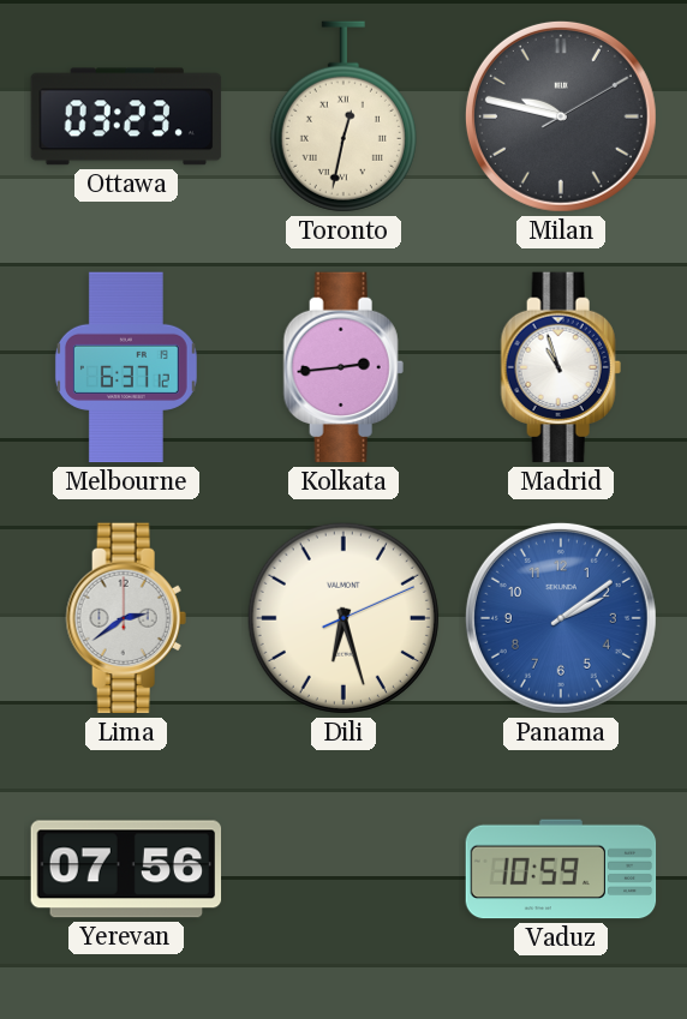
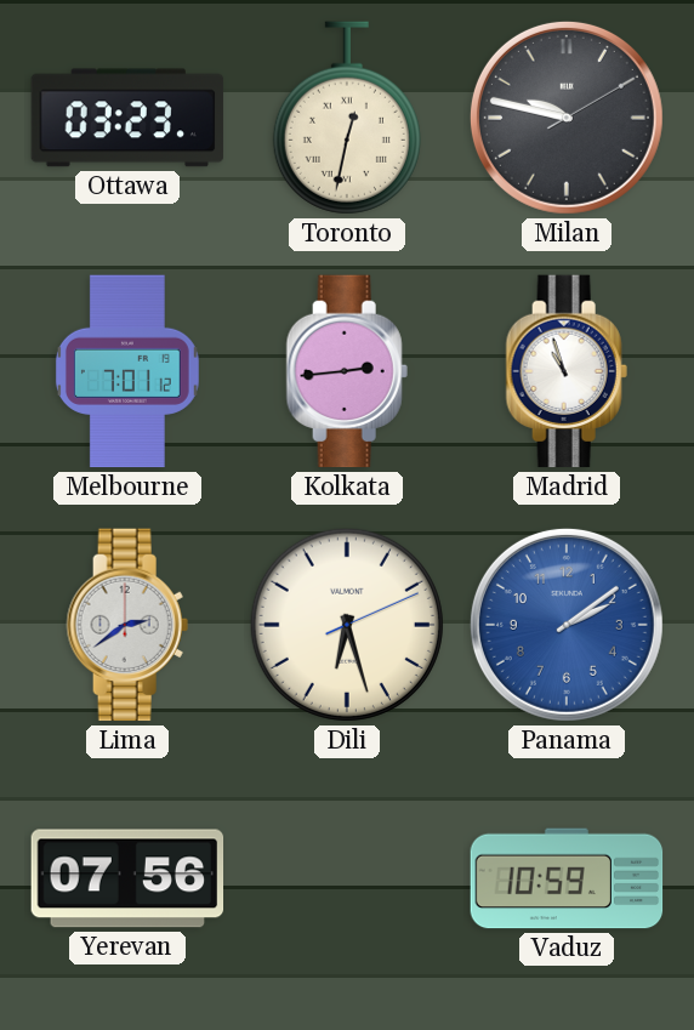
Melbourne: 6:37 -> 7:01
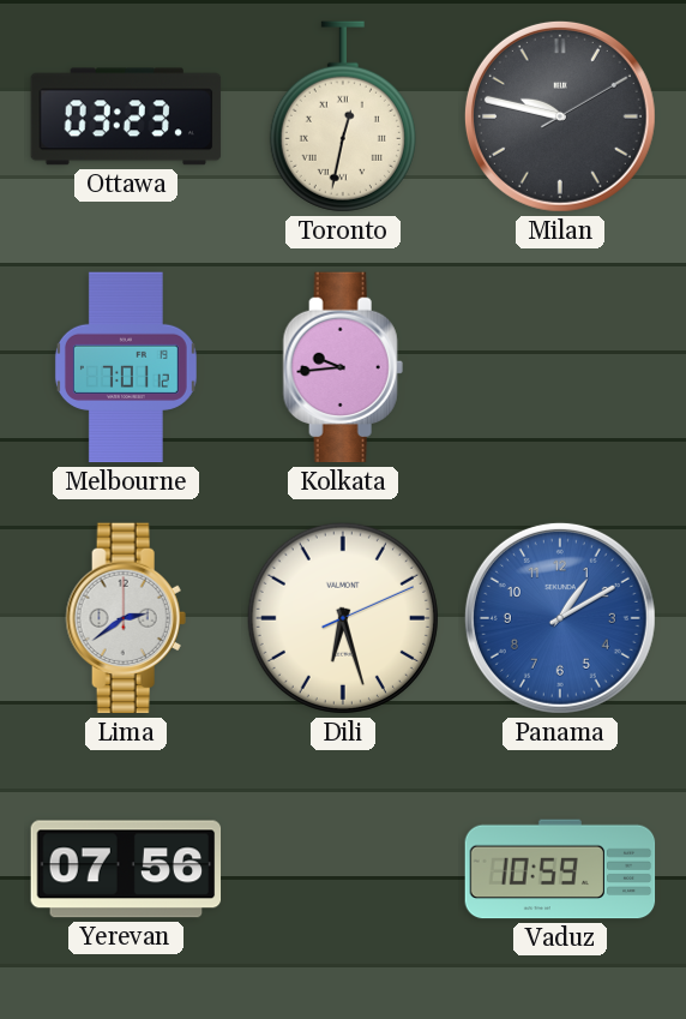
Kolkata: 2:44 -> 9:44
Madrid: 10:57 -> none
Panama: 2:09 -> 1:10
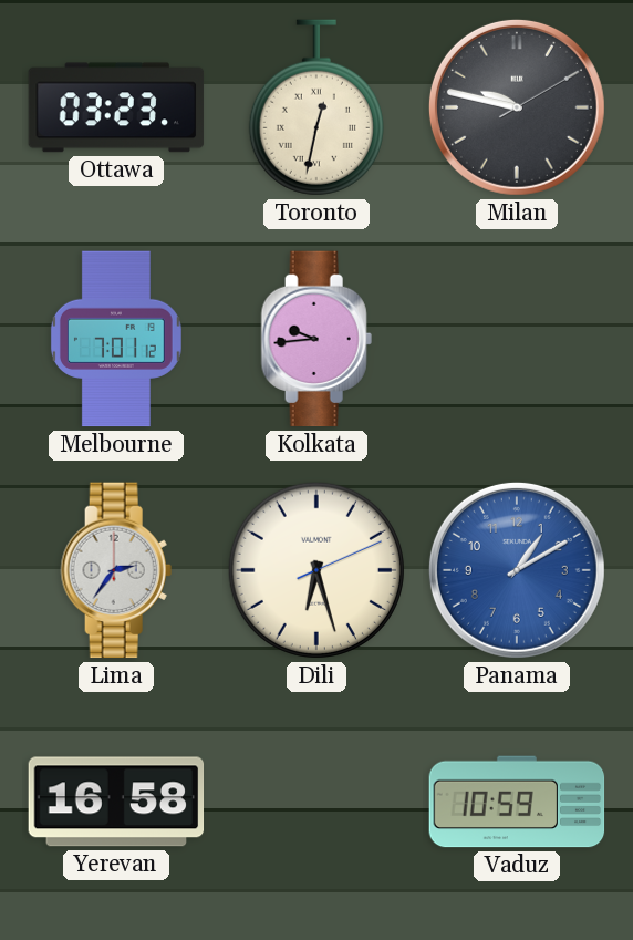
Lima: 2:39 -> 2:36
Yerevan: 07:56 -> 16:58
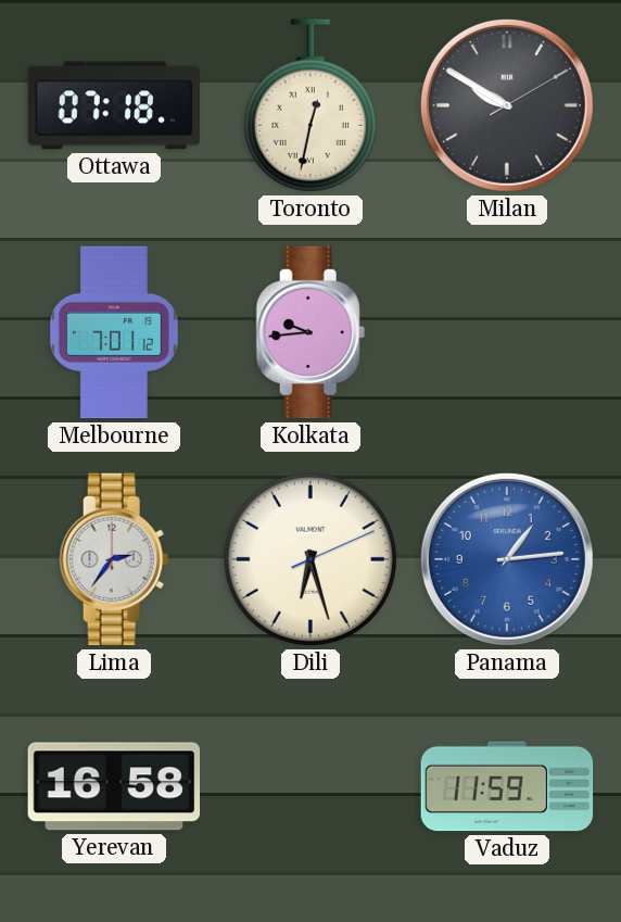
Ottawa: 03:23 -> 07:18
Milan: 9:47 -> 9:50
Panama: 1:10 -> 1:14
Vaduz: 10:59 -> 11:59
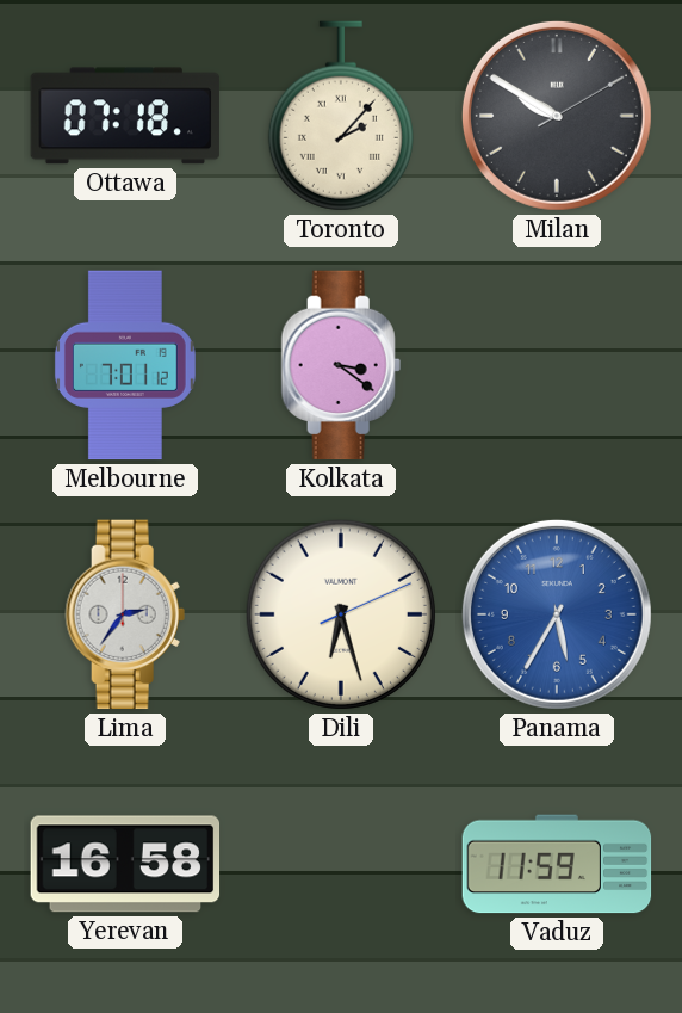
Toronto: 12:32 -> 2:07
Kolkata: 9:44 -> 3:21
Panama: 1:14 -> 5:35
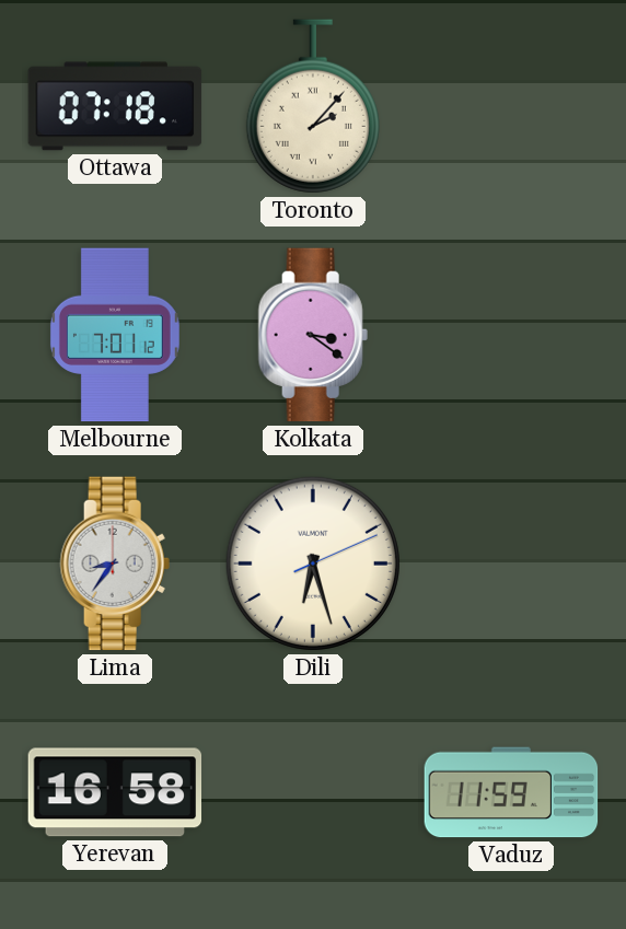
Milan: 9:50 -> none
Lima: 2:36 -> 8:36
Panama: 5:35 -> none
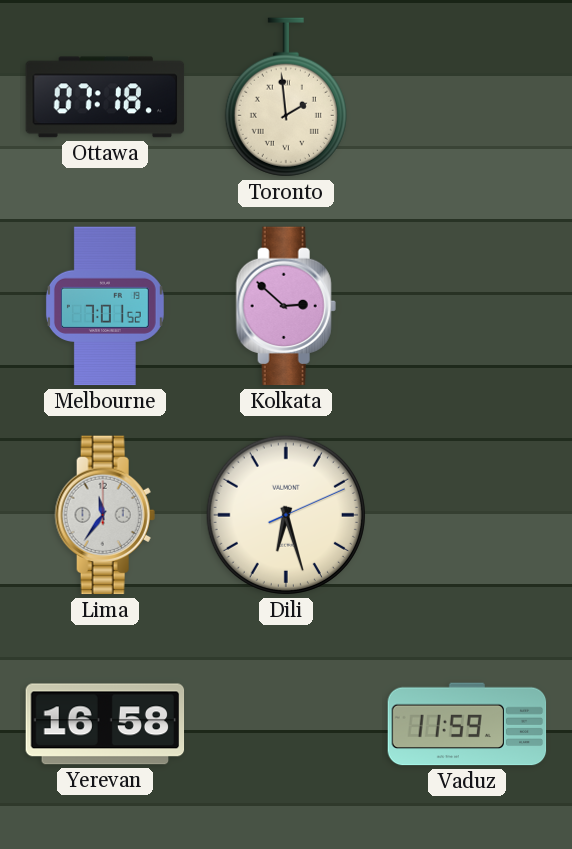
Toronto: 2:07 -> 1:59
Melbourne: 7:01:12 -> 7:01:52
Kolkata: 3:21 -> 2:52
Lima: 8:36 -> 11:36
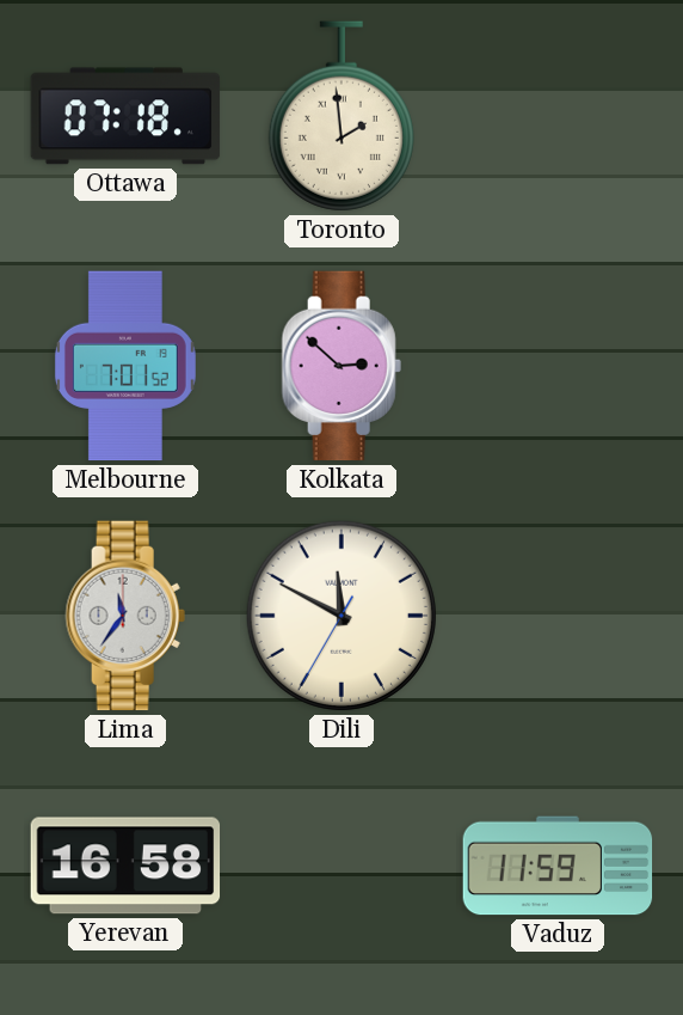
Dili: 6:27 -> 11:49
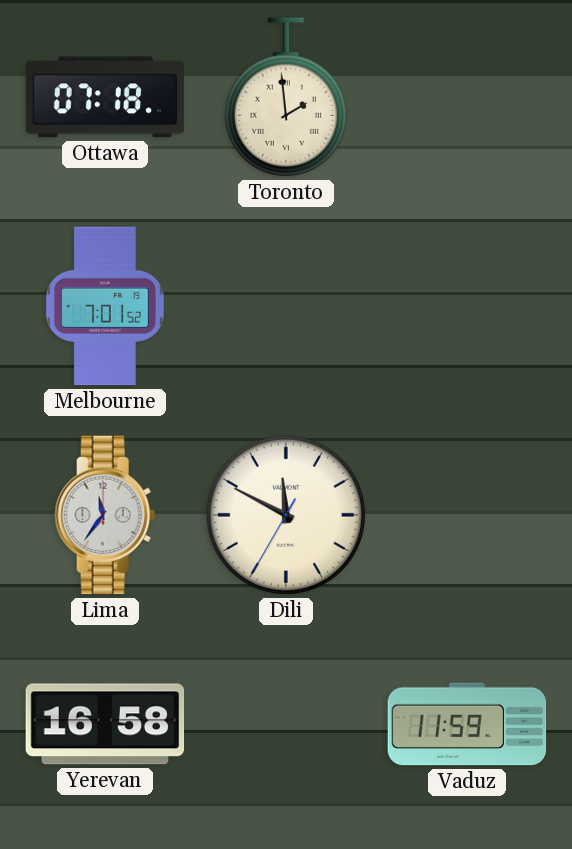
Kolkata: 2:52 -> none
